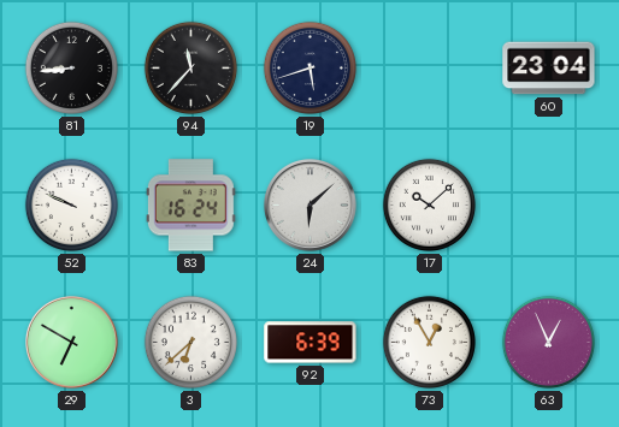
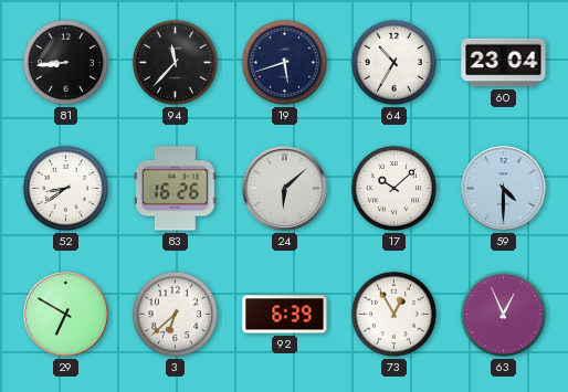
64: none -> 10:35
52: 9:49 -> 8:39
83: 16:24 -> 16:26
59: none -> 4:30
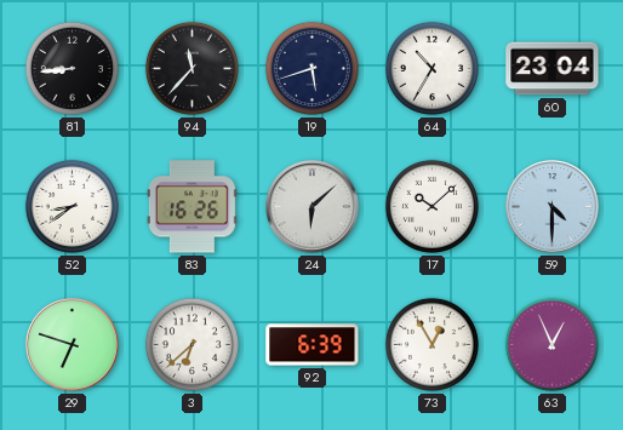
29: 6:50 -> 6:48
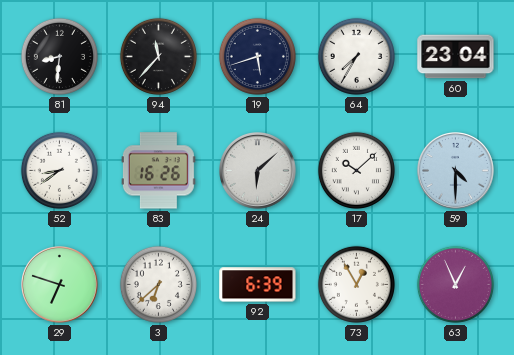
81: 8:44 -> 8:31
64: 10:35 -> 7:35
